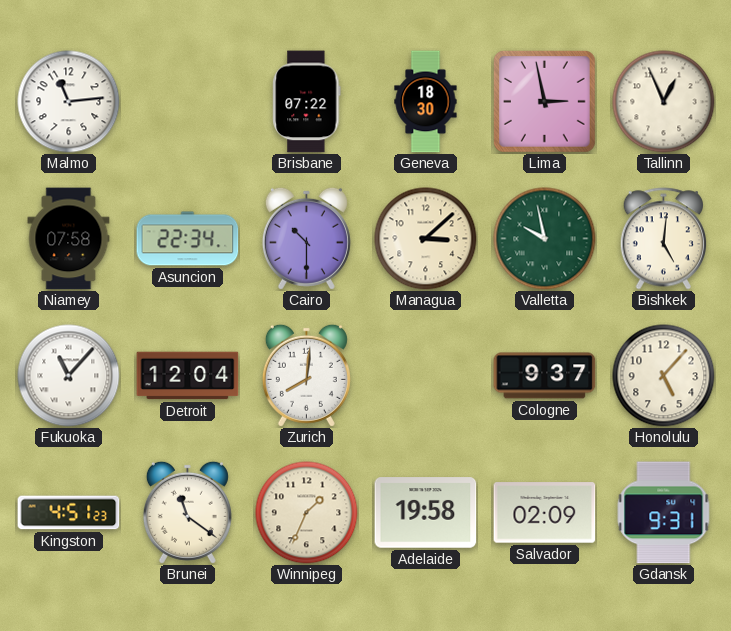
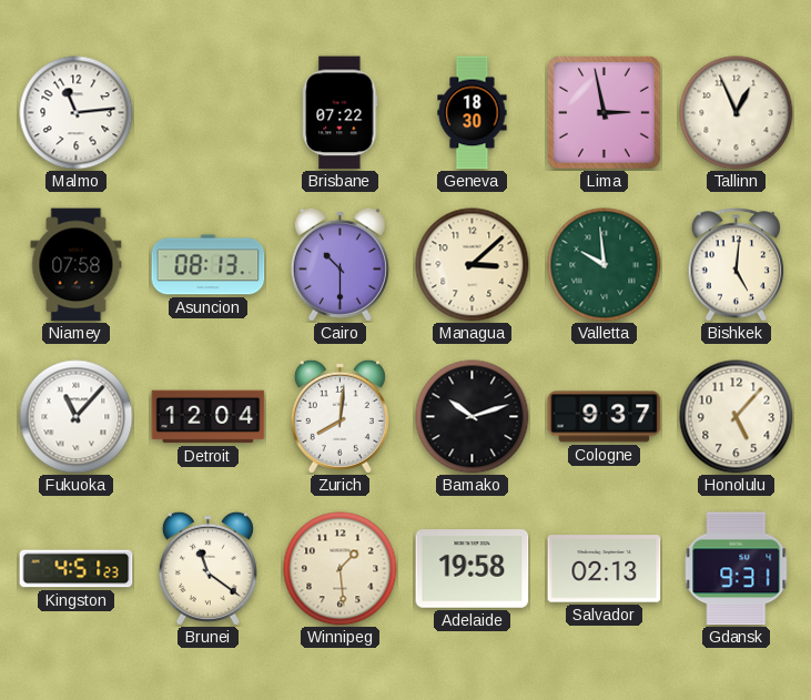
Asuncion: 22:34 -> 08:13
Valletta: 9:58 -> 9:59
Bamako: none -> 10:12
Winnipeg: 1:34 -> 1:29
Salvador: 02:09 -> 02:13
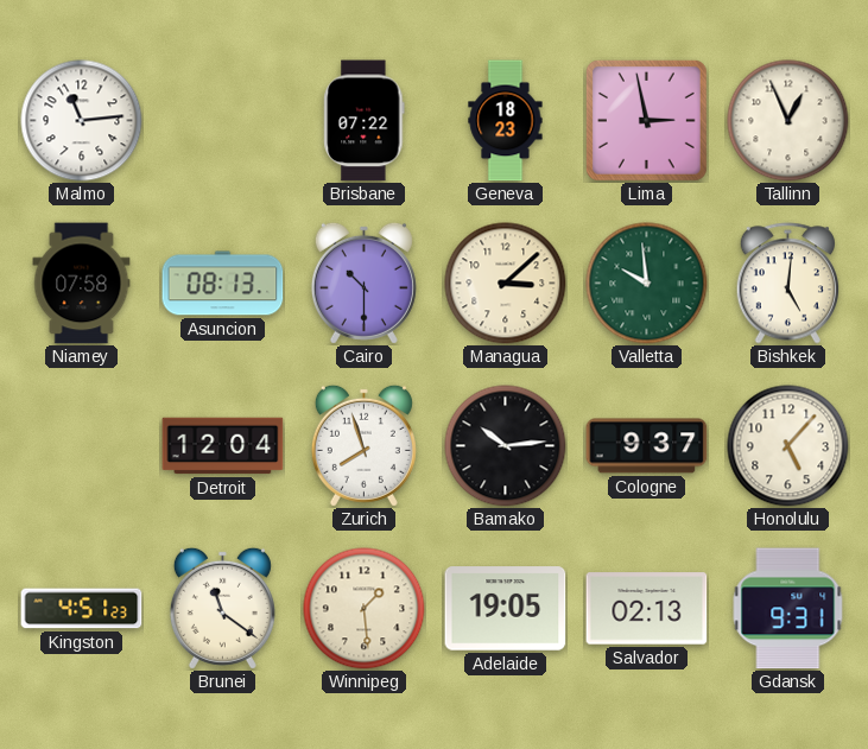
Geneva: 18:30 -> 18:23
Fukuoka: 11:07 -> none
Zurich: 8:01 -> 7:57
Bamako: 10:12 -> 10:14
Adelaide: 19:58 -> 19:05
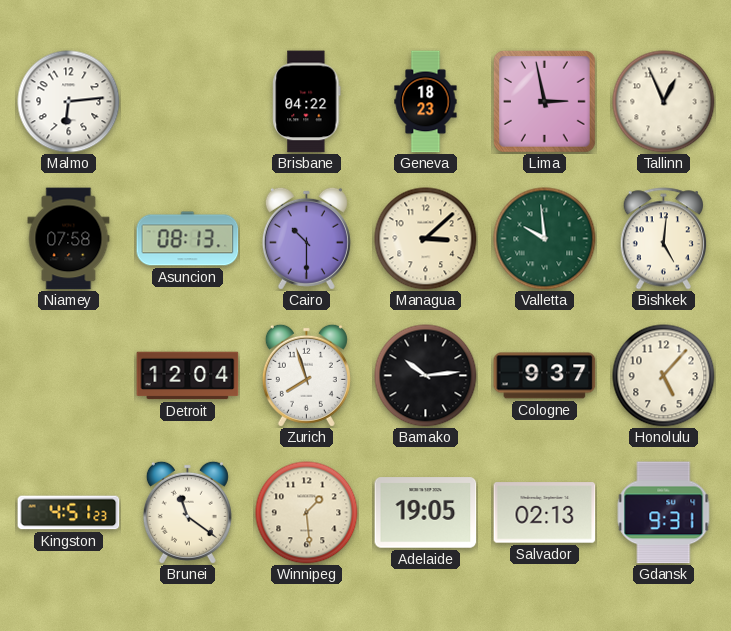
Malmo: 11:14 -> 6:14
Brisbane: 07:22 -> 04:22
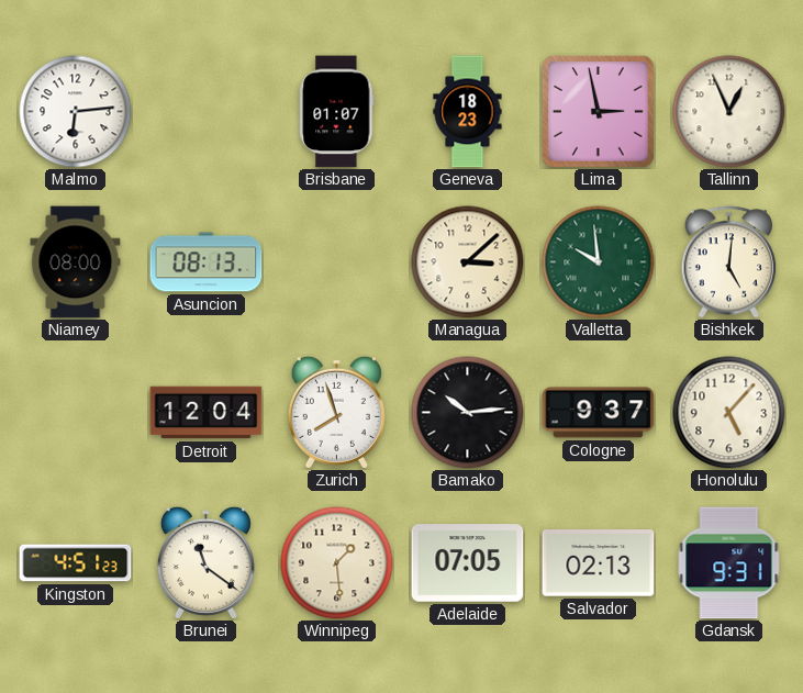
Brisbane: 04:22 -> 01:07
Niamey: 07:58 -> 08:00
Cairo: 10:30 -> none
Adelaide: 19:05 -> 07:05
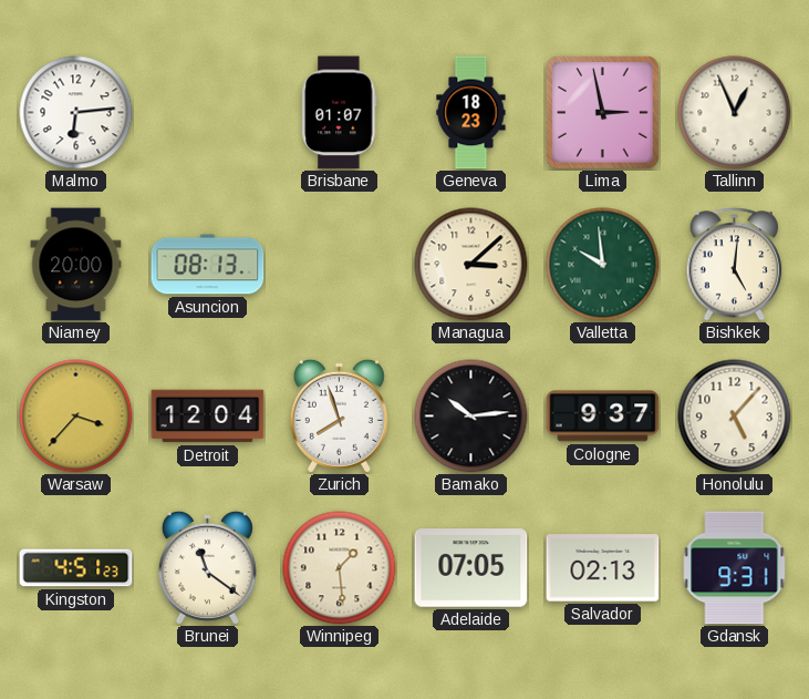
Niamey: 08:00 -> 20:00
Warsaw: none -> 3:37
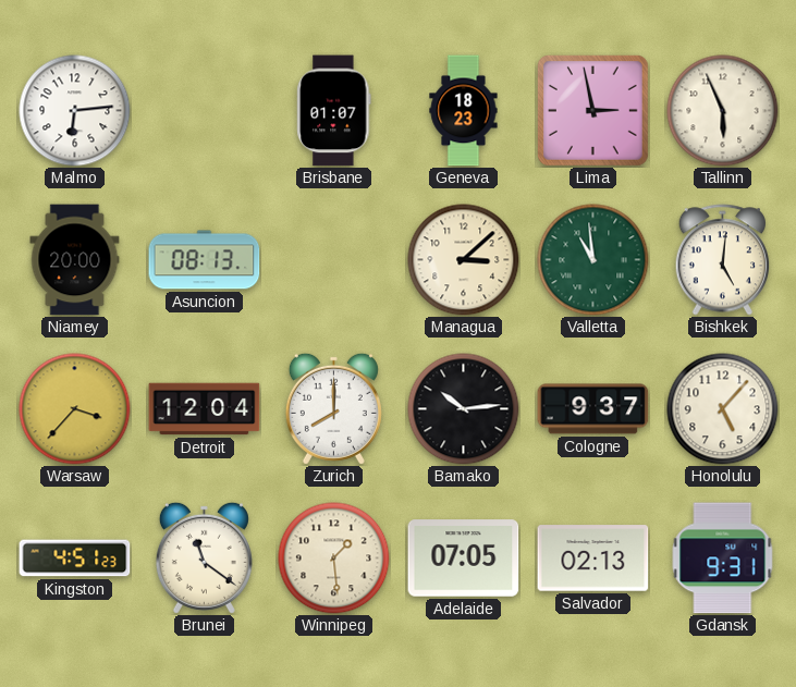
Tallinn: 12:56 -> 5:56
Valletta: 9:59 -> 10:59
Zurich: 7:57 -> 8:00
